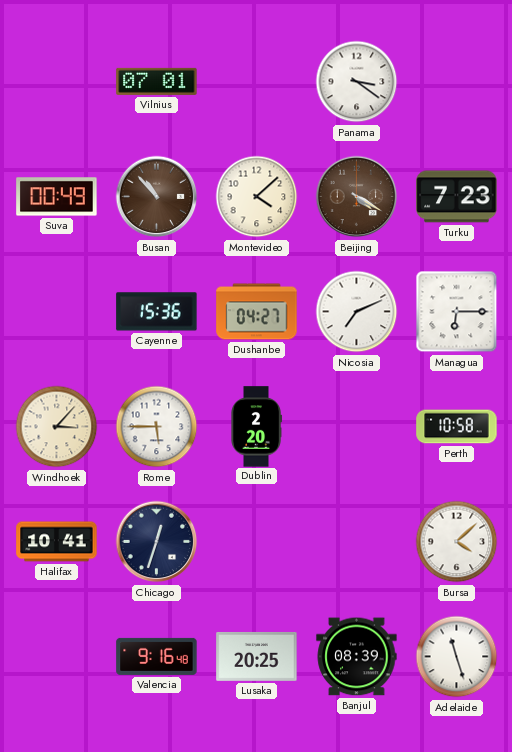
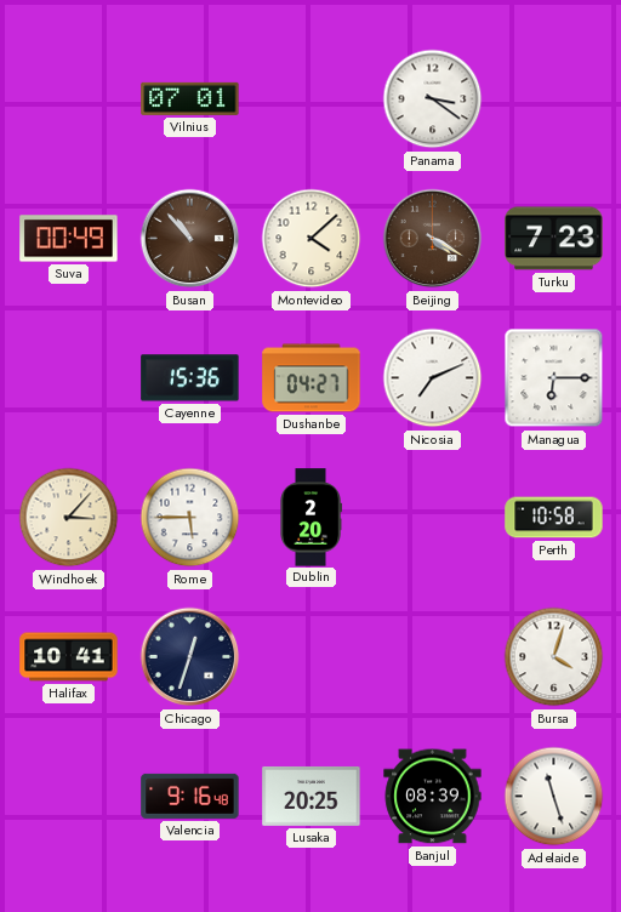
Bursa: 4:08 -> 4:03
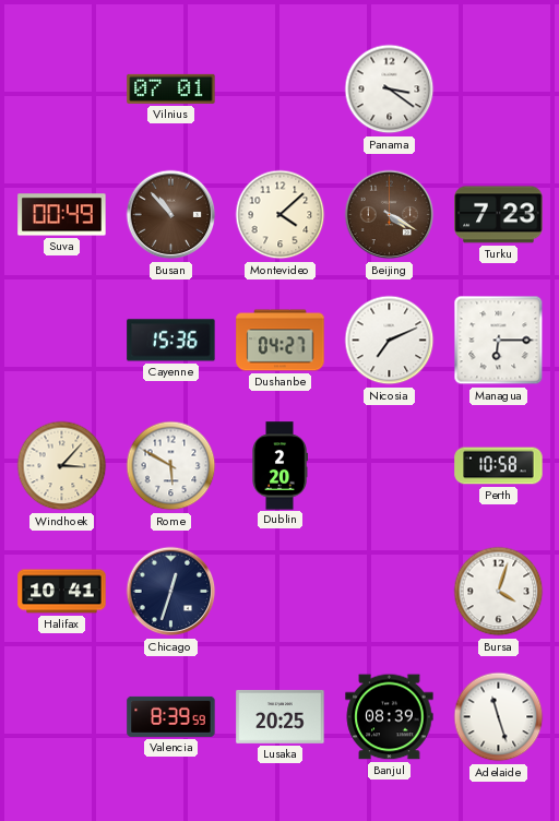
Rome: 5:45 -> 5:50
Valencia: 9:16 -> 8:39
